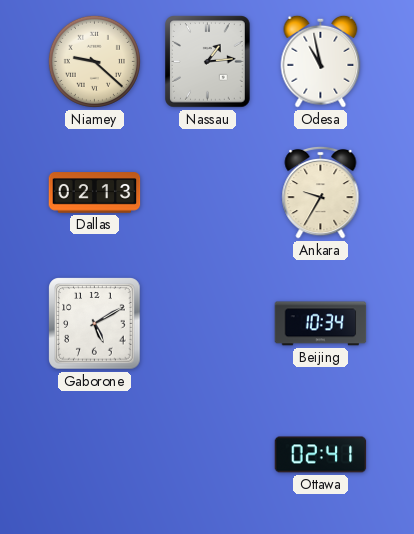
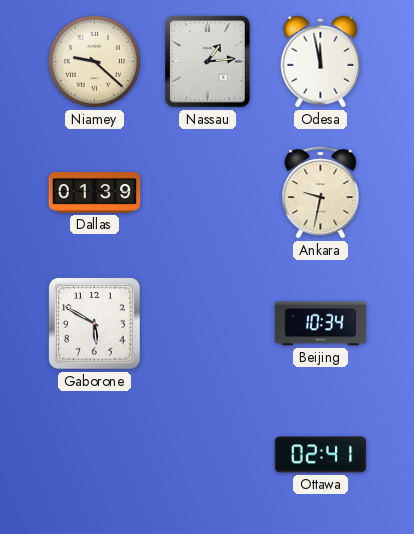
Odesa: 10:58 -> 11:58
Dallas: 02:13 -> 01:39
Ankara: 9:35 -> 9:32
Gaborone: 5:10 -> 5:50
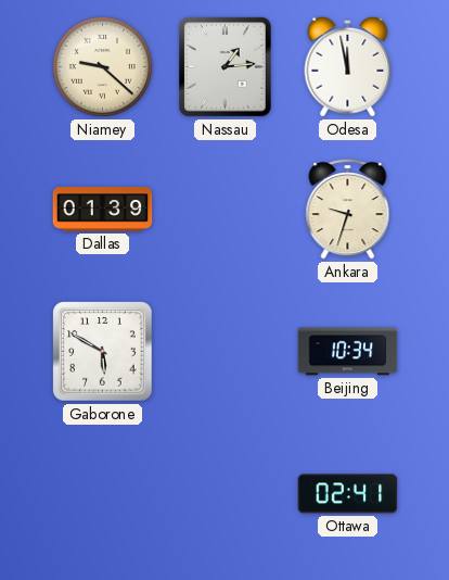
Ankara: 9:32 -> 9:33
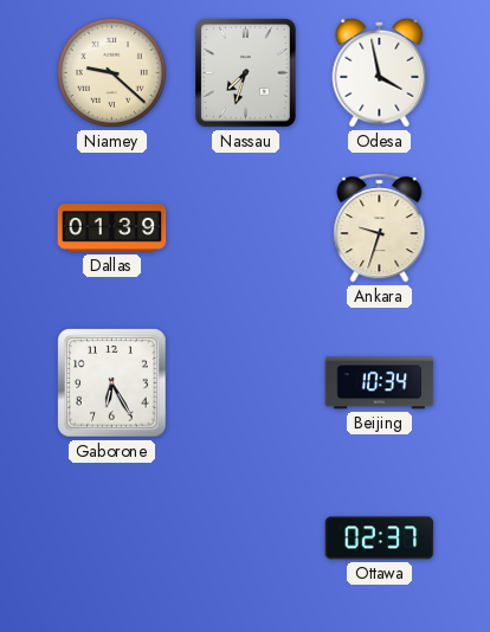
Nassau: 1:14 -> 7:33
Odesa: 11:58 -> 3:58
Gaborone: 5:50 -> 6:25
Ottawa: 02:41 -> 02:37
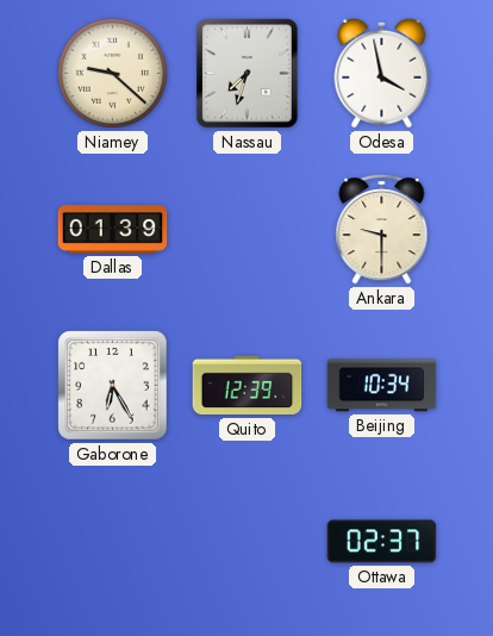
Ankara: 9:33 -> 9:30
Quito: none -> 12:39
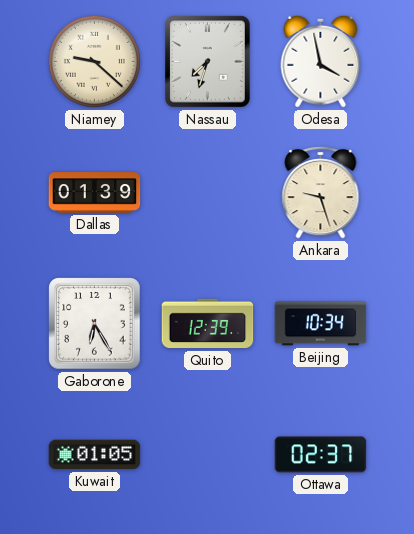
Ankara: 9:30 -> 9:27
Kuwait: none -> 01:05
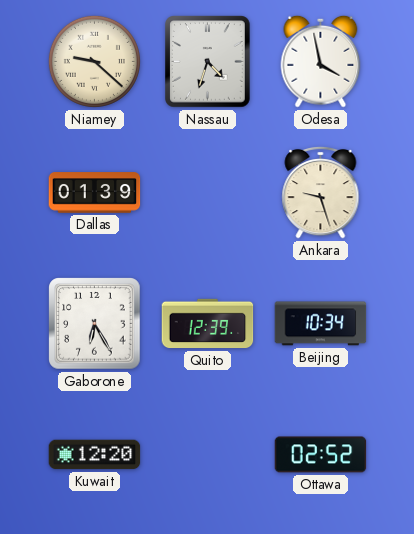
Nassau: 7:33 -> 4:33
Kuwait: 01:05 -> 12:20
Ottawa: 02:37 -> 02:52
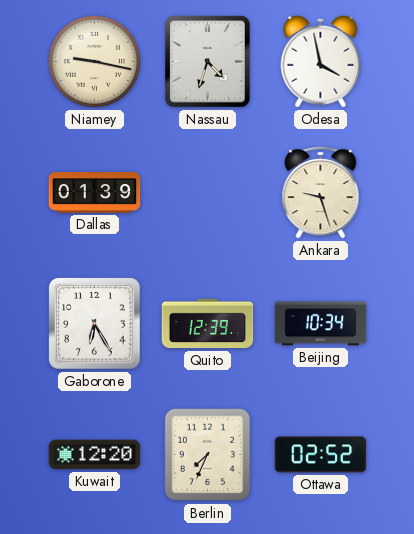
Niamey: 9:22 -> 9:17
Berlin: none -> 7:34
